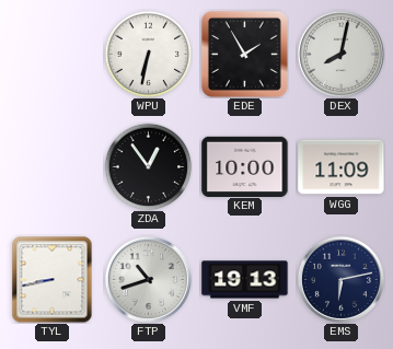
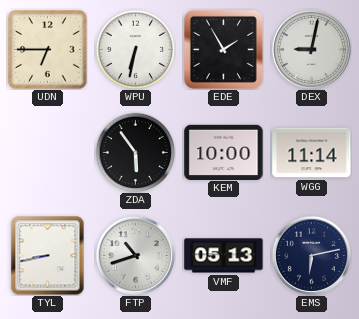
UDN: none -> 6:45
DEX: 8:02 -> 9:02
ZDA: 12:54 -> 5:54
WGG: 11:09 -> 11:14
VMF: 19:13 -> 05:13
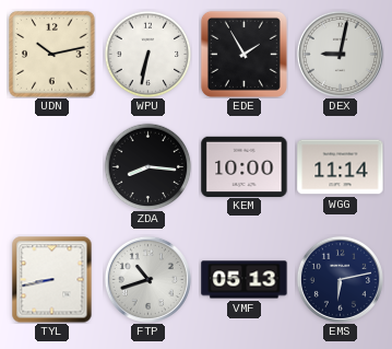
UDN: 6:45 -> 10:13
ZDA: 5:54 -> 8:16
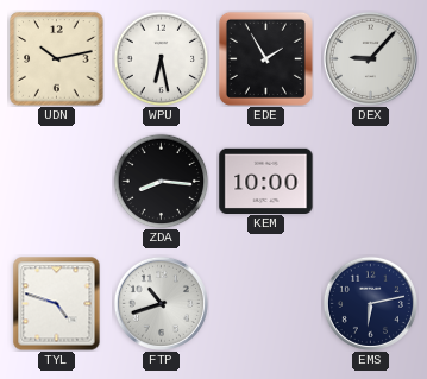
WPU: 6:32 -> 6:28
DEX: 9:02 -> 9:07
WGG: 11:14 -> none
TYL: 8:43 -> 4:48
VMF: 05:13 -> none
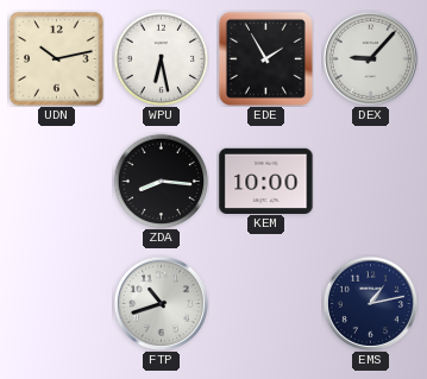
TYL: 4:48 -> none
EMS: 6:13 -> 1:13
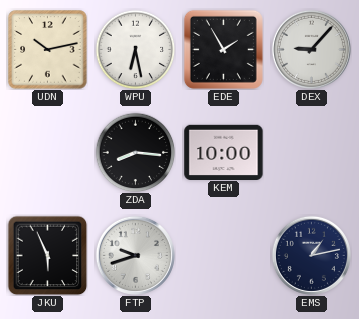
JKU: none -> 5:56
FTP: 10:42 -> 9:42
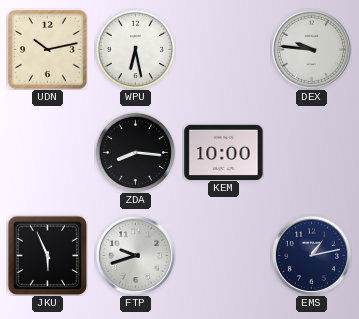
EDE: 1:55 -> none
DEX: 9:07 -> 9:46
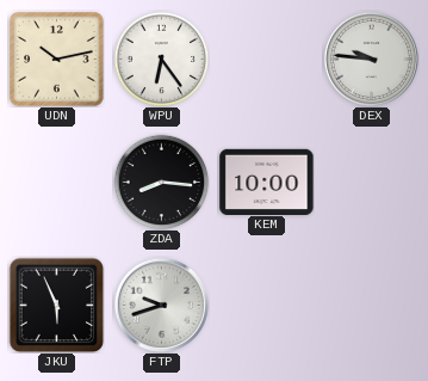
WPU: 6:28 -> 6:24
EMS: 1:13 -> none
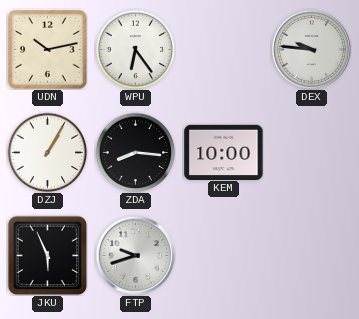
DZJ: none -> 1:05
